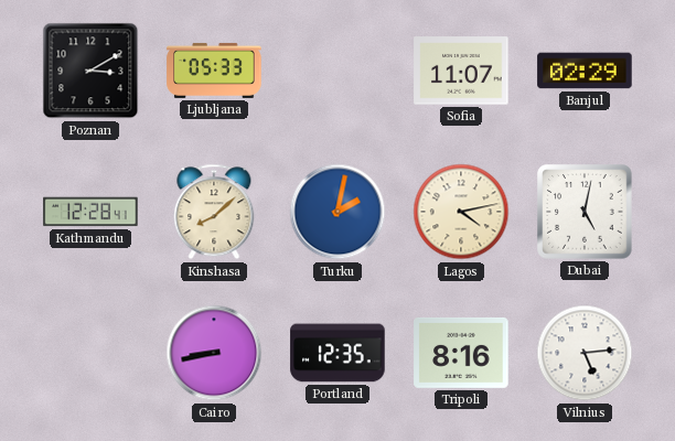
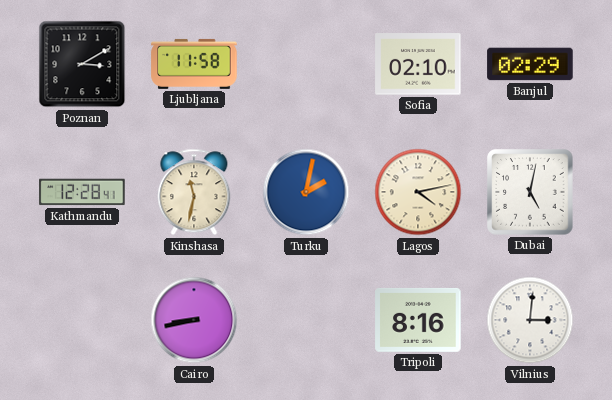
Ljubljana: 05:33 -> 11:58
Sofia: 11:07 -> 02:10
Kinshasa: 8:08 -> 11:32
Portland: 12:35 -> none
Vilnius: 5:14 -> 3:01
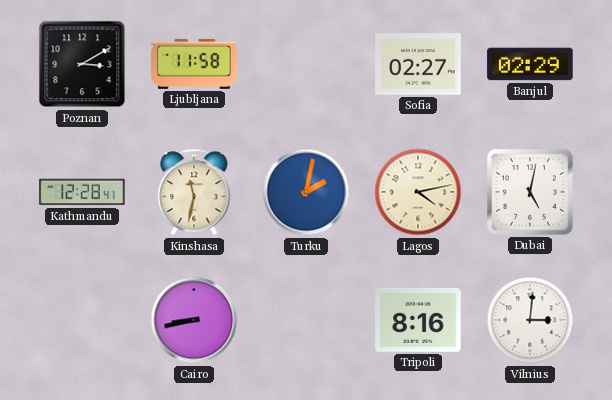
Sofia: 02:10 -> 02:27
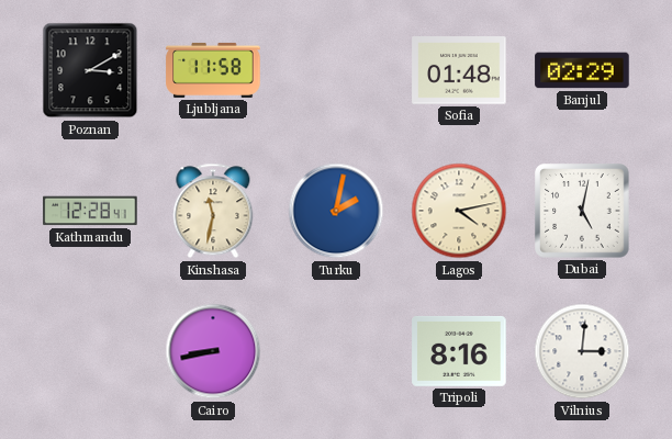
Sofia: 02:27 -> 01:48
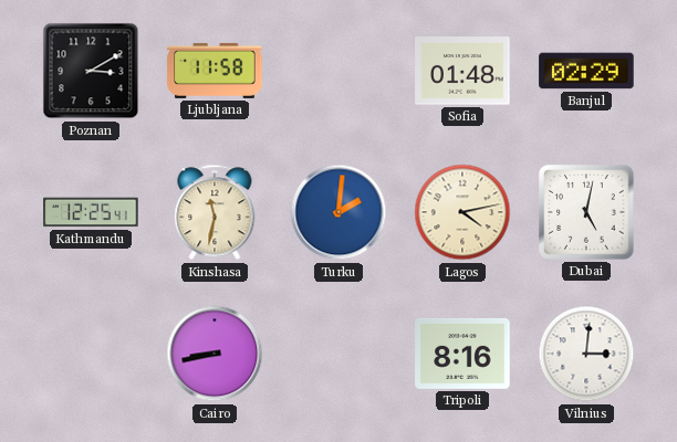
Kathmandu: 12:28 -> 12:25
Turku: 2:02 -> 2:01
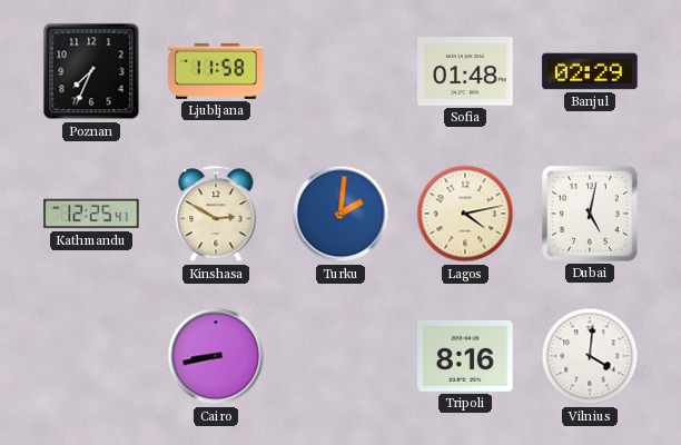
Poznan: 3:10 -> 7:34
Kinshasa: 11:32 -> 2:50
Vilnius: 3:01 -> 4:01
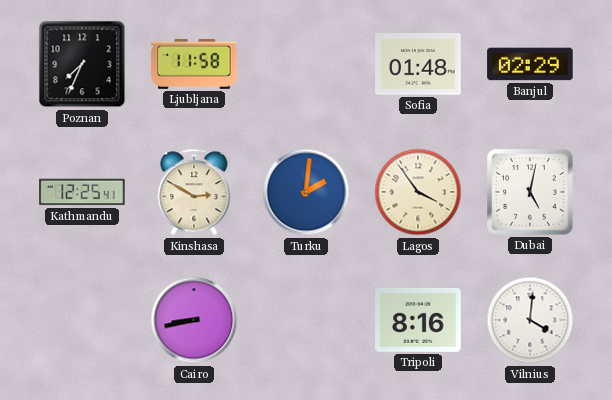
Lagos: 4:13 -> 3:54
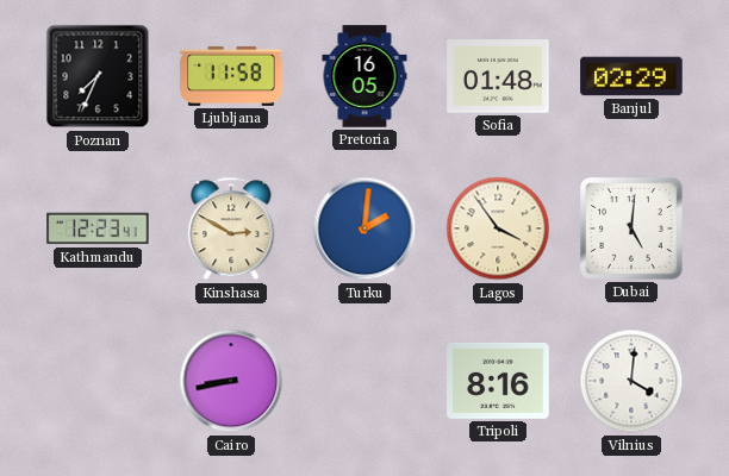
Pretoria: none -> 16:05
Kathmandu: 12:25 -> 12:23
Dubai: 5:02 -> 5:01
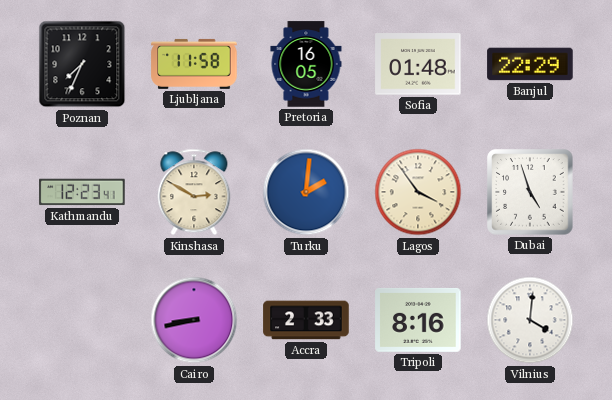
Banjul: 02:29 -> 22:29
Dubai: 5:01 -> 4:57
Accra: none -> 2:33
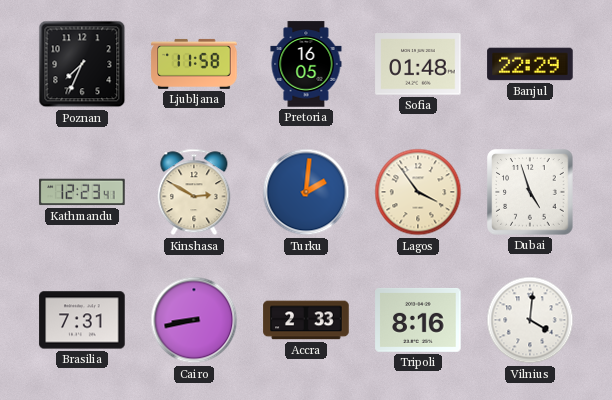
Brasilia: none -> 7:31
